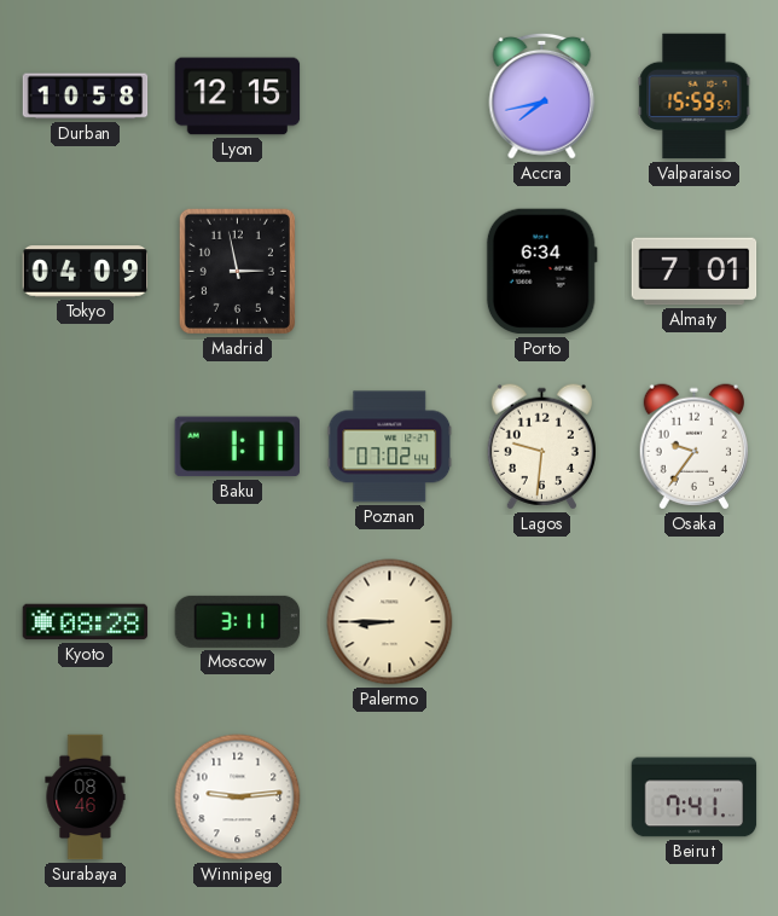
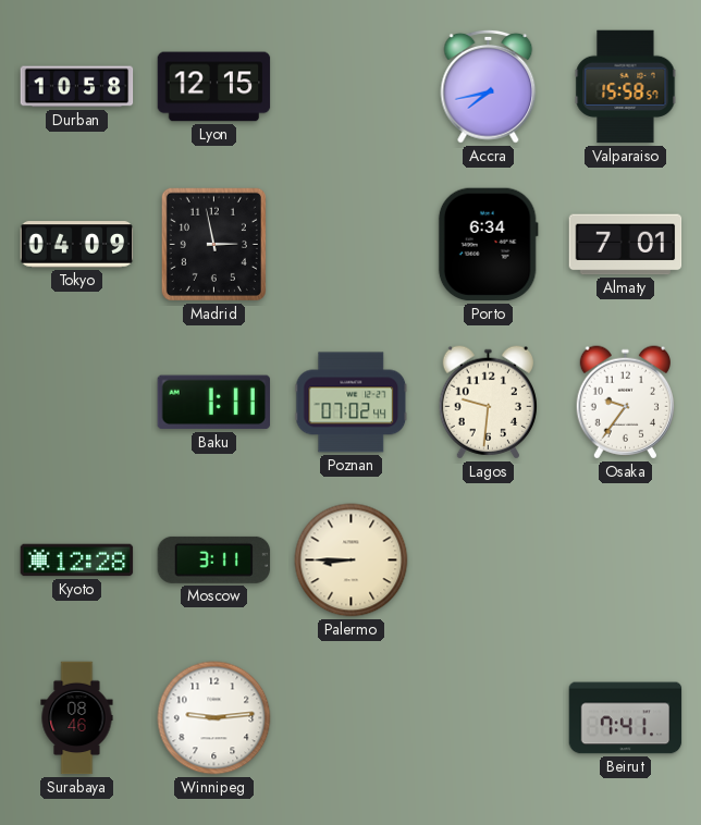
Valparaiso: 15:59 -> 15:58
Kyoto: 08:28 -> 12:28
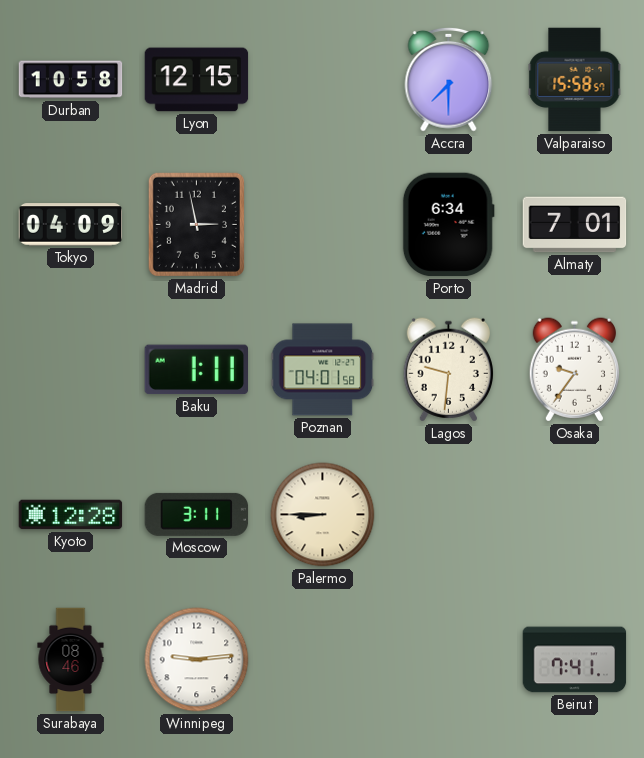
Accra: 7:43 -> 7:30
Poznan: 07:02 -> 04:01
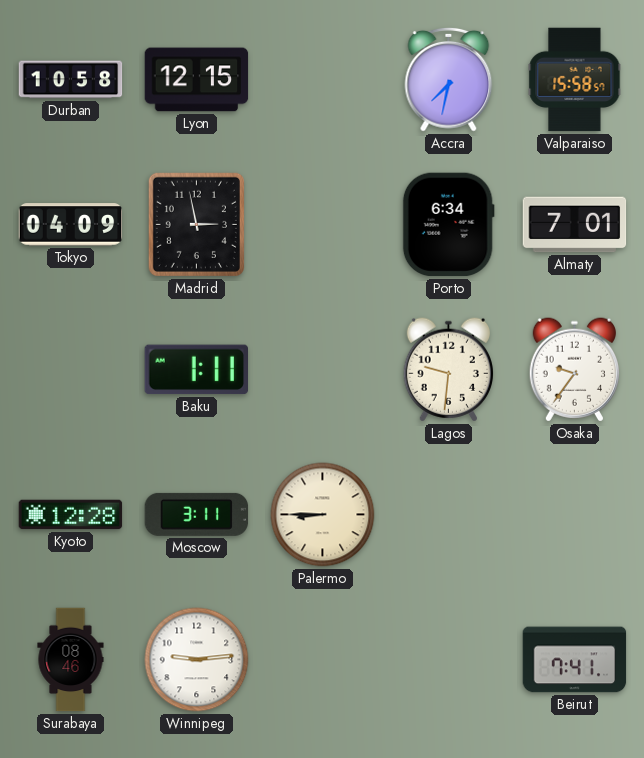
Accra: 7:30 -> 7:32
Poznan: 04:01 -> none
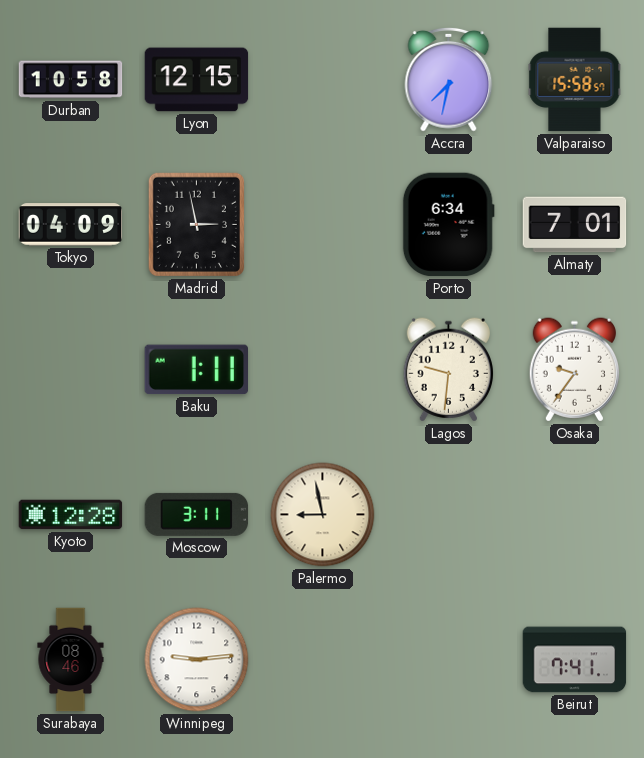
Palermo: 8:45 -> 8:58
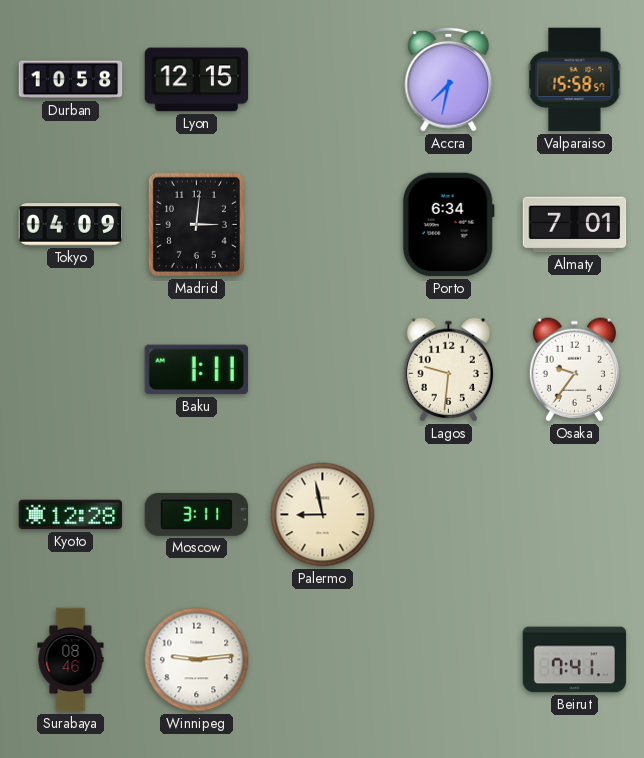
Madrid: 2:58 -> 3:01
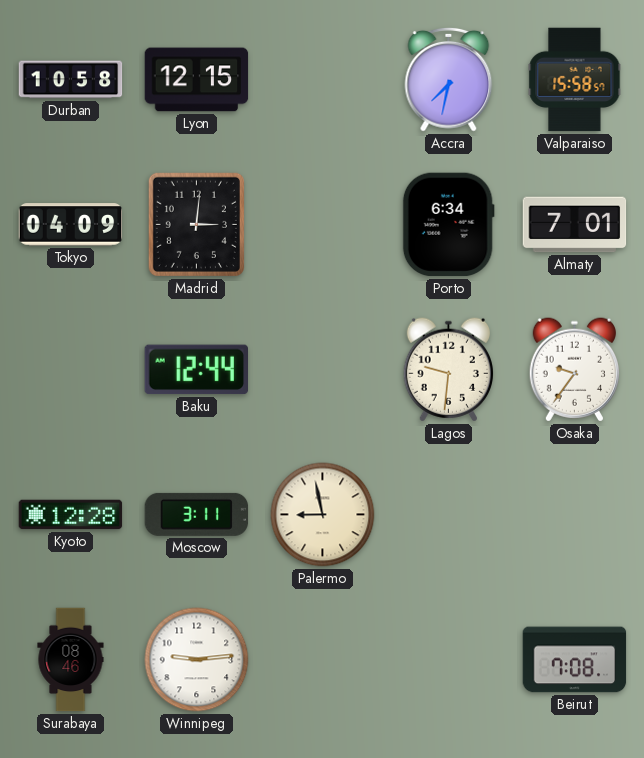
Baku: 1:11 -> 12:44
Beirut: 7:41 -> 7:08
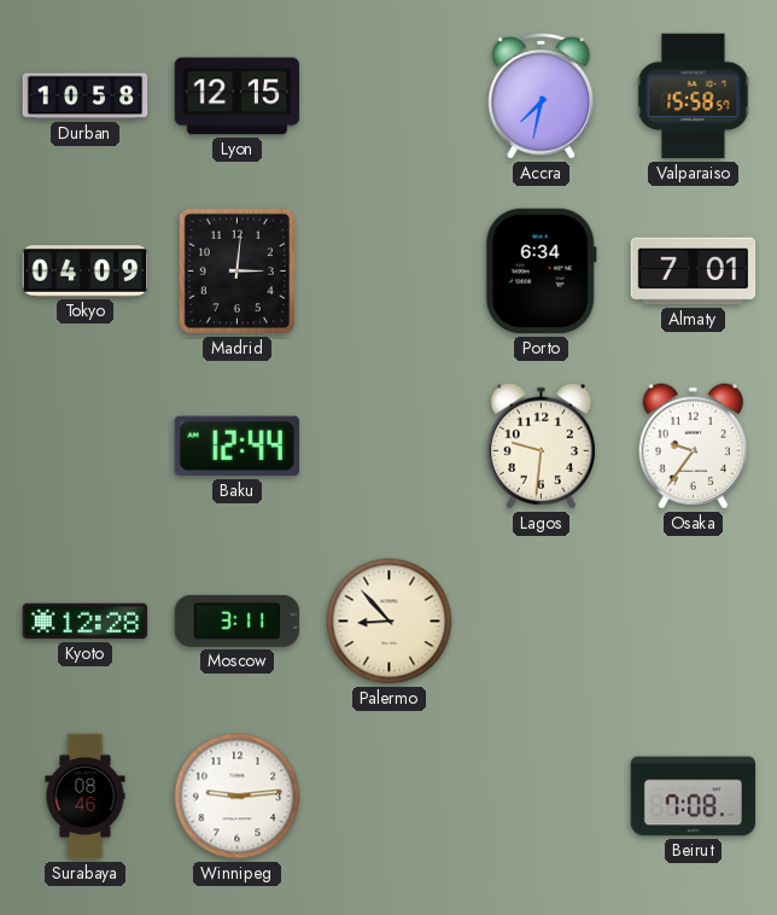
Palermo: 8:58 -> 8:53
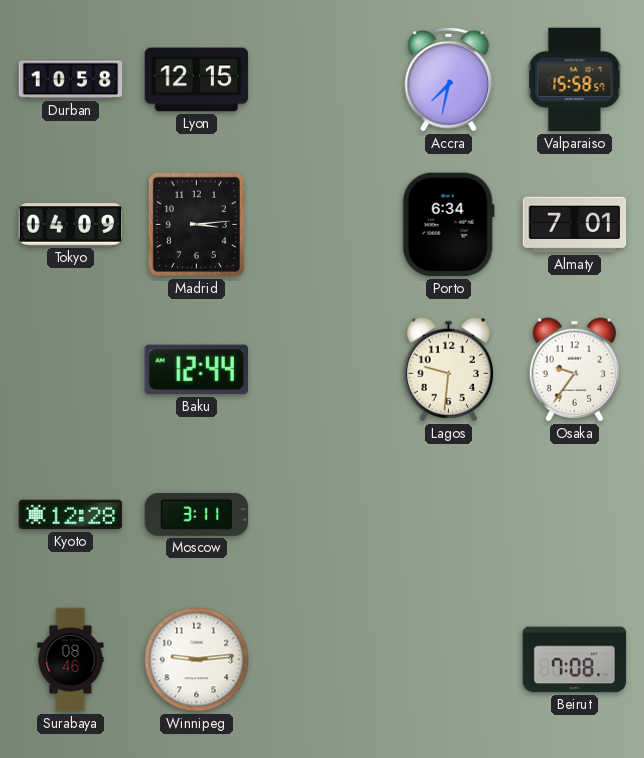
Madrid: 3:01 -> 3:14
Palermo: 8:53 -> none
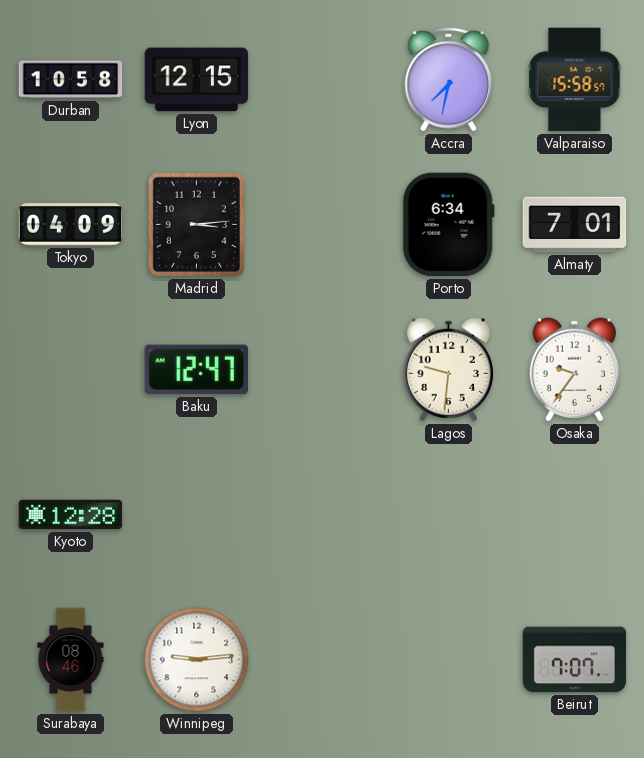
Baku: 12:44 -> 12:47
Moscow: 3:11 -> none
Beirut: 7:08 -> 7:07
